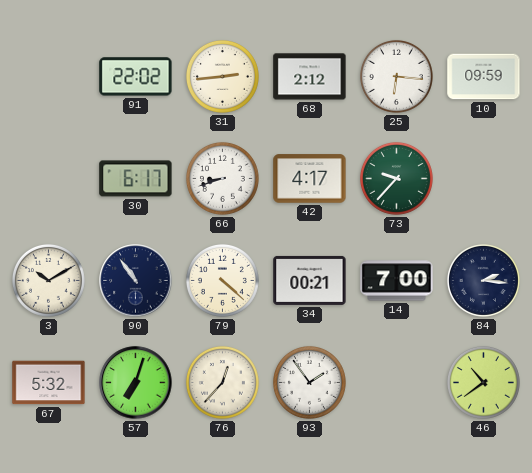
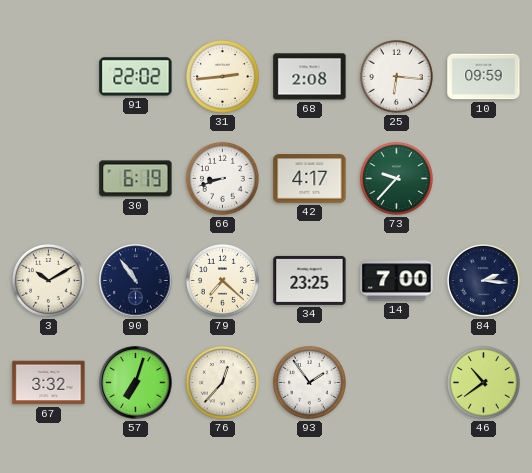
68: 2:12 -> 2:08
30: 6:17 -> 6:19
79: 4:22 -> 7:22
34: 00:21 -> 23:25
67: 5:32 -> 3:32
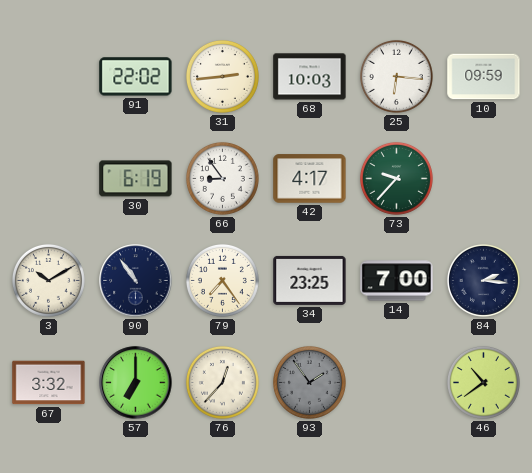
68: 2:08 -> 10:03
66: 8:42 -> 8:54
79: 7:22 -> 7:24
57: 7:03 -> 7:00
93 dial: white -> grey
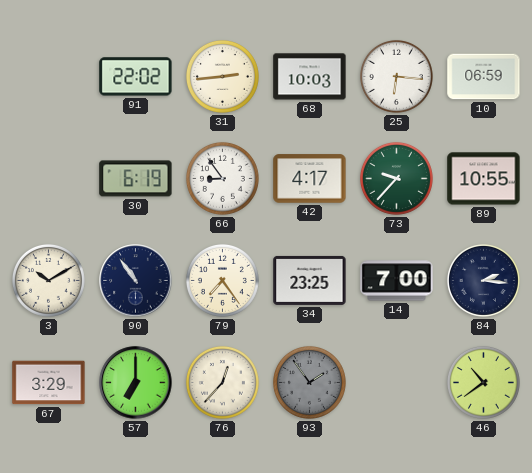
10: 09:59 -> 06:59
89: none -> 10:55
67: 3:32 -> 3:29
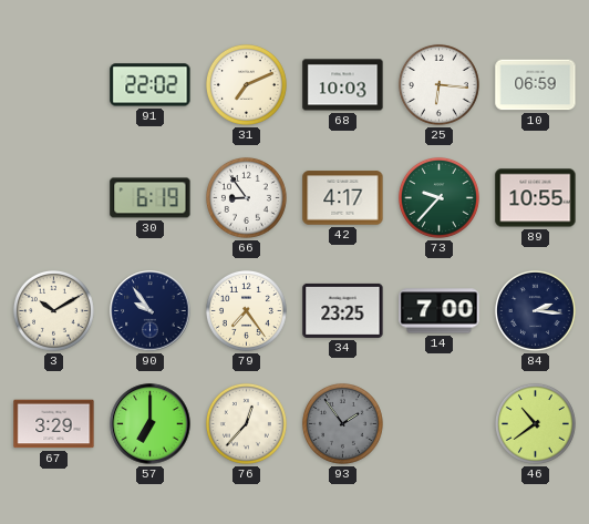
31: 2:44 -> 7:11
90: 10:54 -> 9:54
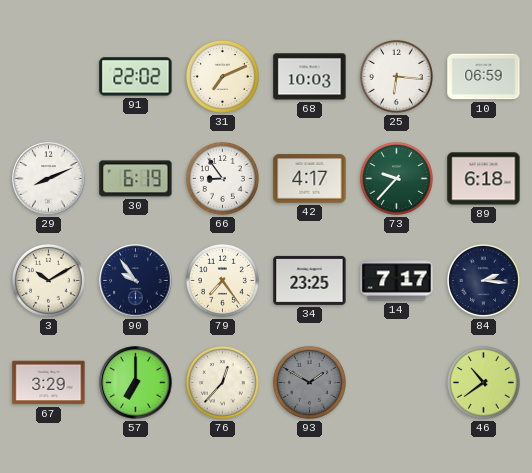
29: none -> 8:11
89: 10:55 -> 6:18
14: 7:00 -> 7:17
93: 1:54 -> 1:50
